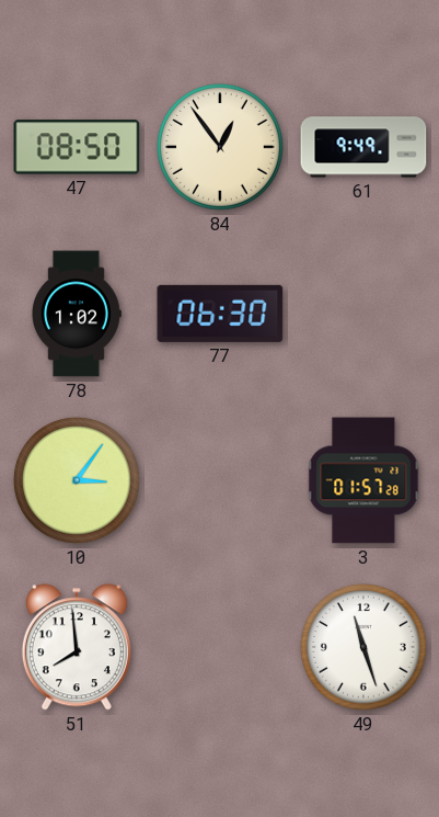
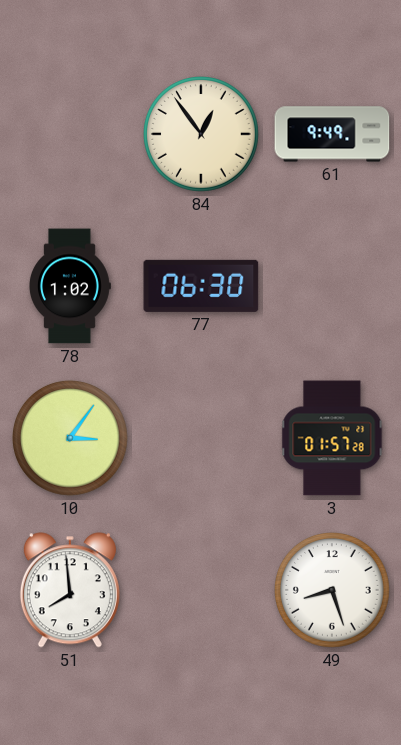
47: 08:50 -> none
49: 11:27 -> 8:27
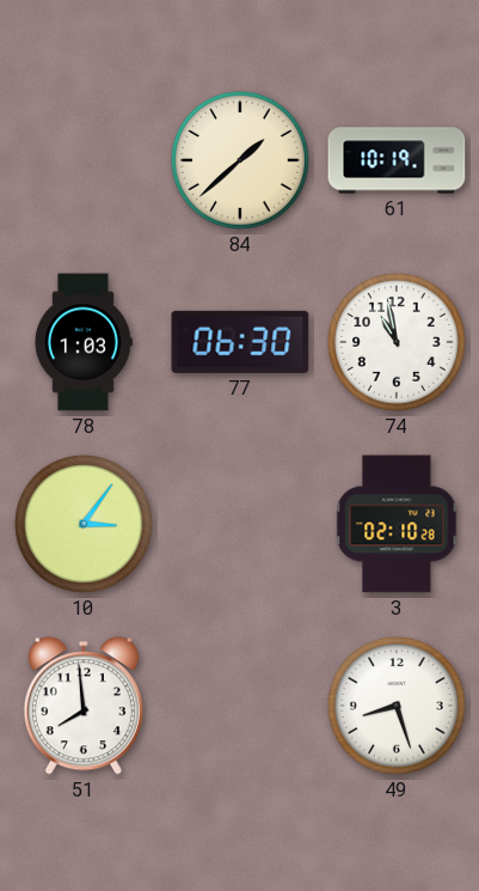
84: 12:54 -> 1:38
61: 9:49 -> 10:19
78: 1:02 -> 1:03
74: none -> 10:58
3: 01:57 -> 02:10
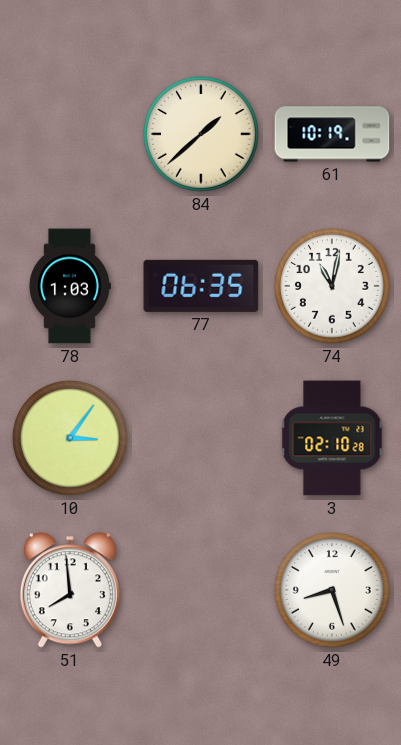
77: 06:30 -> 06:35
74: 10:58 -> 11:02
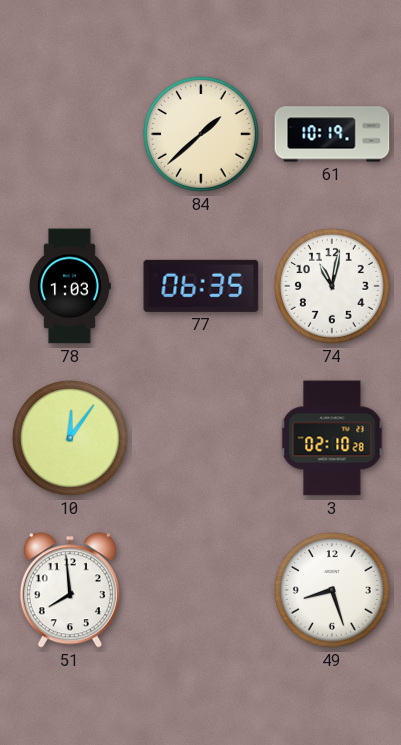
10: 3:06 -> 12:06
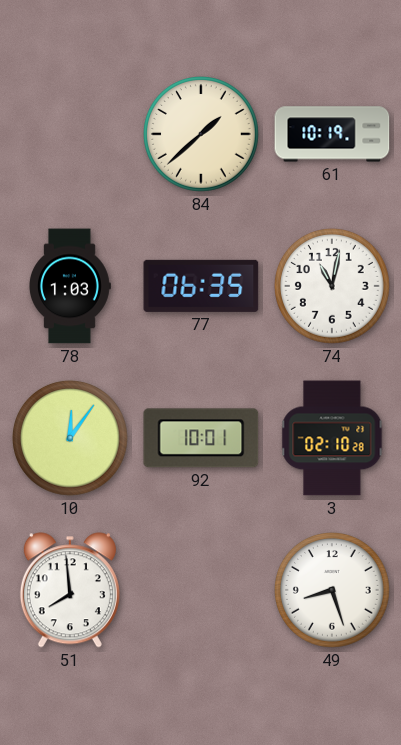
92: none -> 10:01
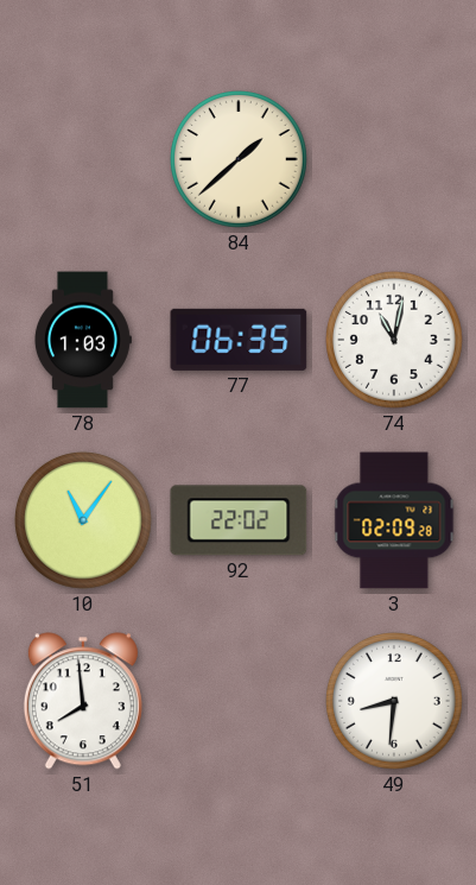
61: 10:19 -> none
10: 12:06 -> 11:06
92: 10:01 -> 22:02
3: 02:10 -> 02:09
49: 8:27 -> 8:31
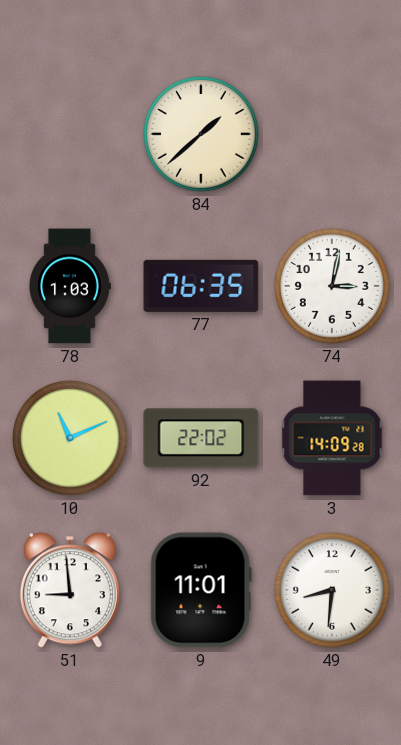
74: 11:02 -> 3:02
10: 11:06 -> 11:11
3: 02:09 -> 14:09
51: 7:59 -> 8:59
9: none -> 11:01
